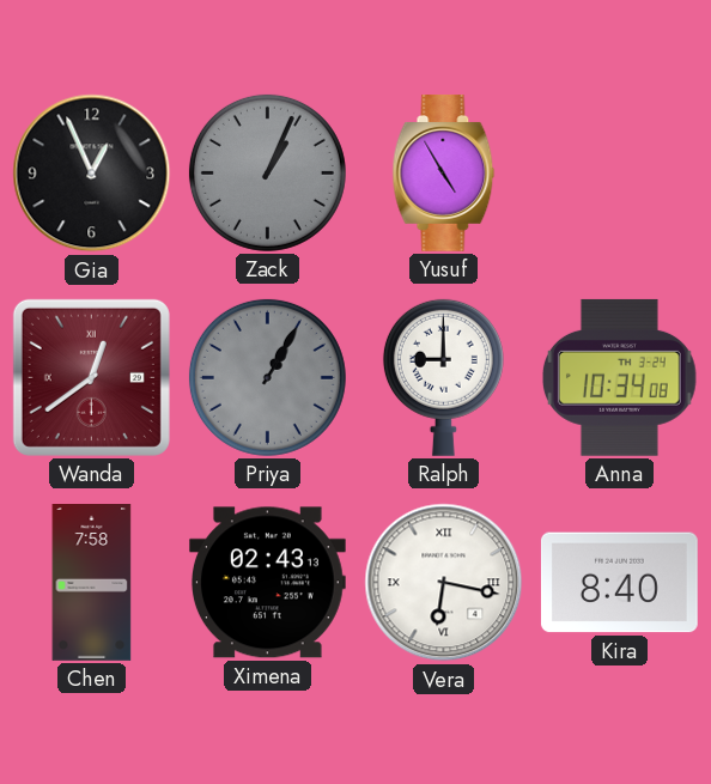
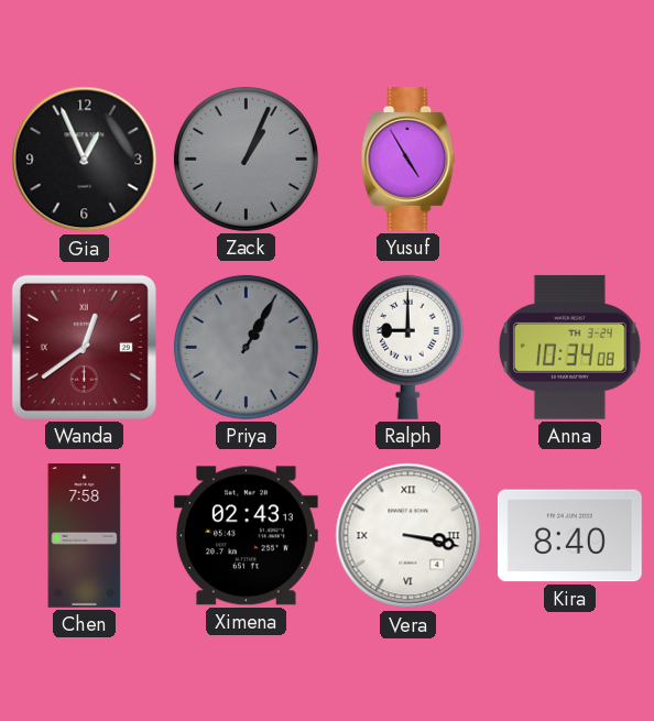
Vera: 6:17 -> 3:17
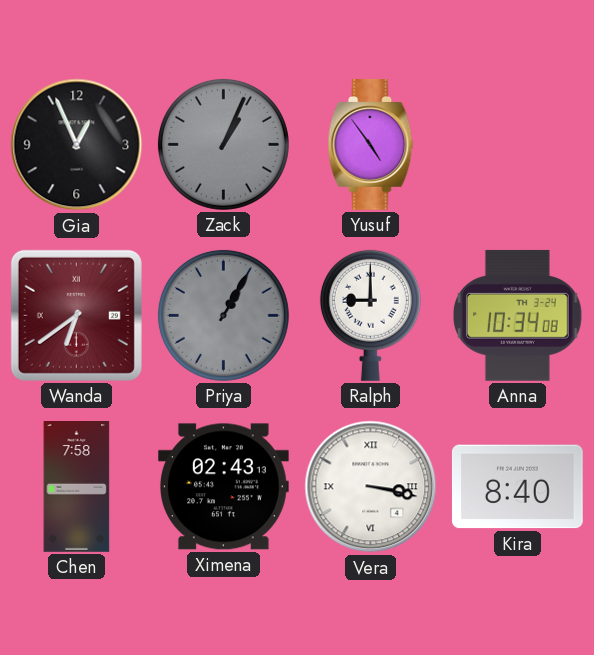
Yusuf: 4:55 -> 4:54
Wanda: 12:39 -> 6:39
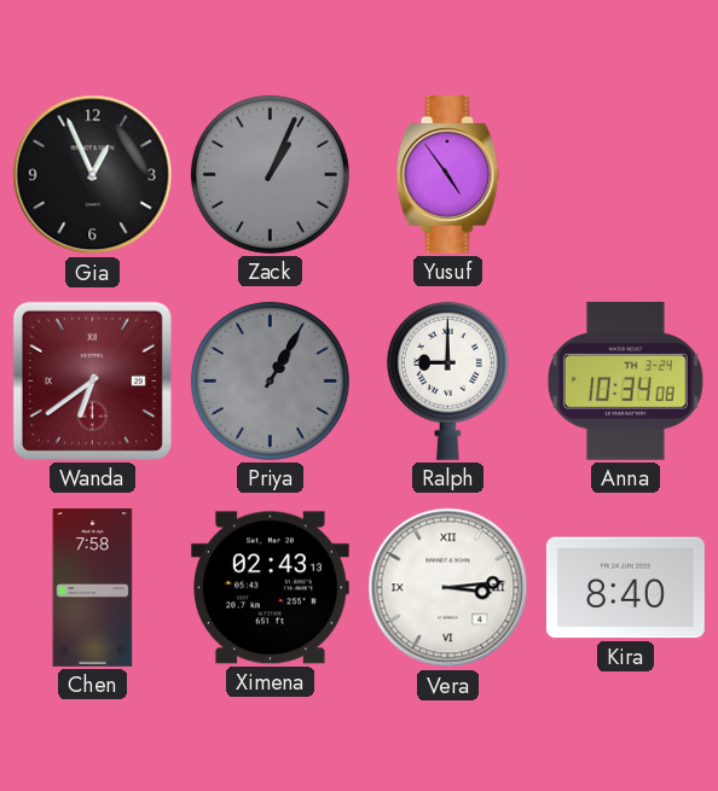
Vera: 3:17 -> 3:14
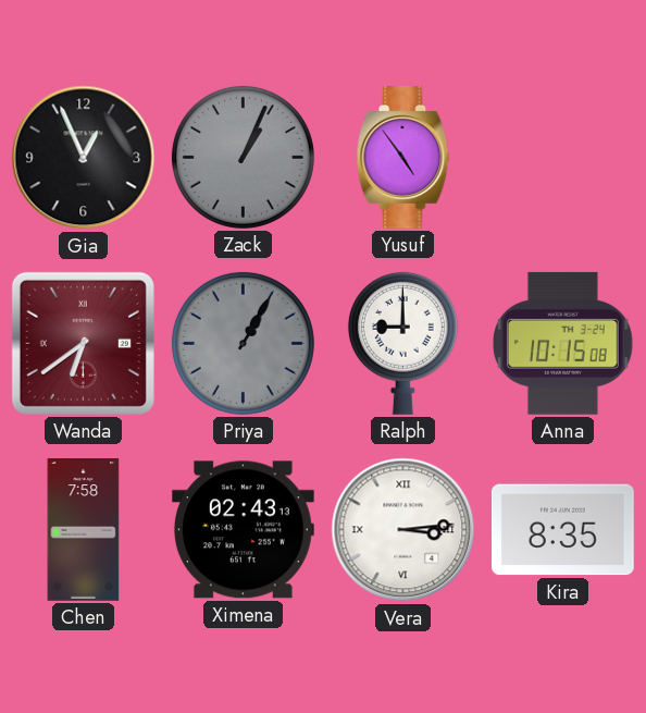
Anna: 10:34 -> 10:15
Kira: 8:40 -> 8:35
